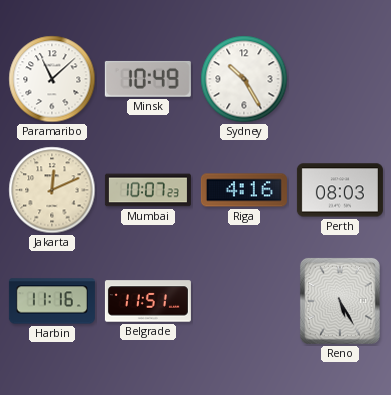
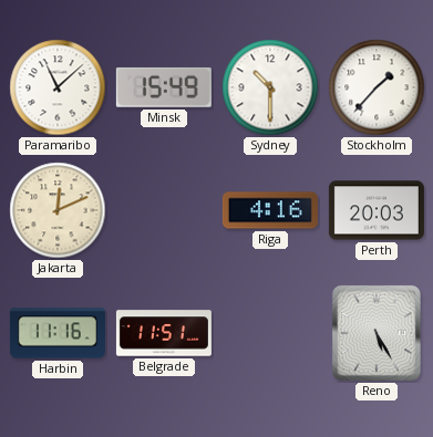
Minsk: 10:49 -> 15:49
Sydney: 10:25 -> 10:30
Stockholm: none -> 1:37
Mumbai: 10:07 -> none
Perth: 08:03 -> 20:03
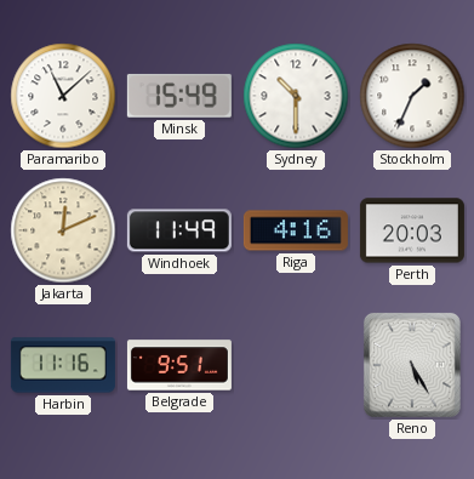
Stockholm: 1:37 -> 1:34
Windhoek: none -> 11:49
Belgrade: 11:51 -> 9:51
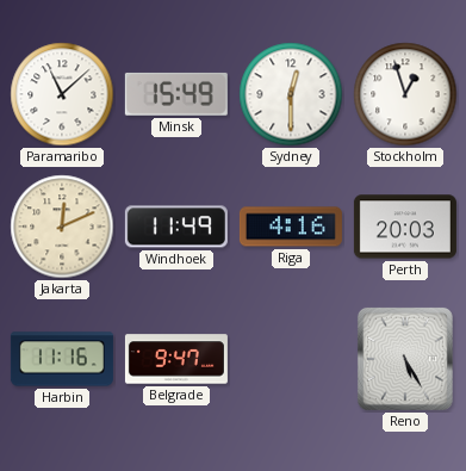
Sydney: 10:30 -> 12:30
Stockholm: 1:34 -> 12:57
Belgrade: 9:51 -> 9:47
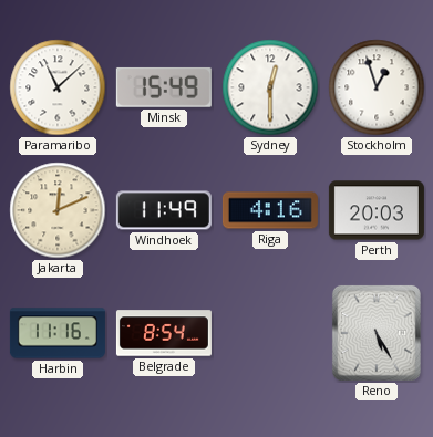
Belgrade: 9:47 -> 8:54
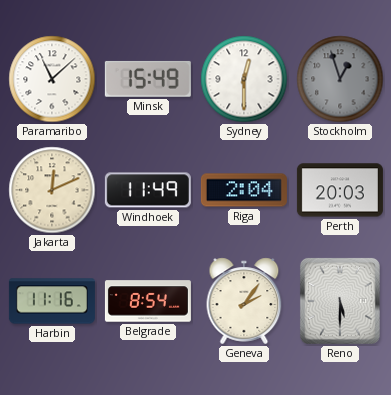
Stockholm dial: white -> grey
Riga: 4:16 -> 2:04
Geneva: none -> 2:06
Reno: 5:25 -> 5:30
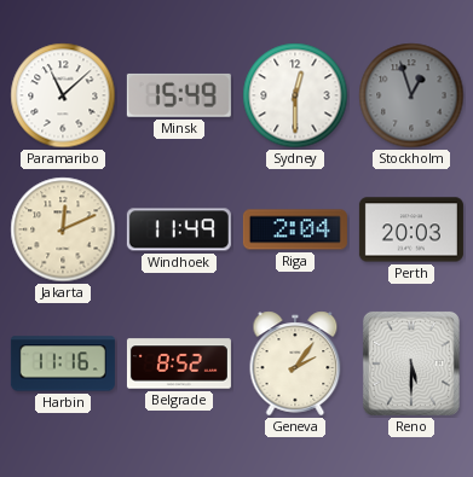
Belgrade: 8:54 -> 8:52
